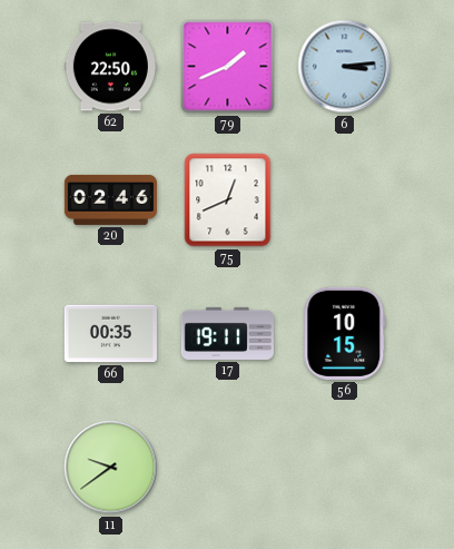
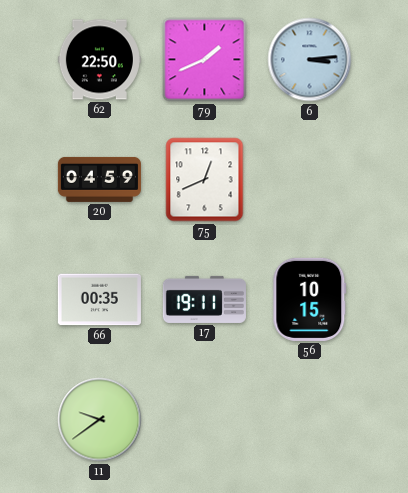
20: 02:46 -> 04:59
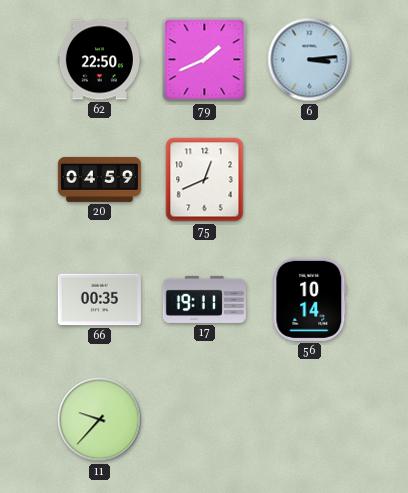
56: 10:15 -> 10:14
11: 9:39 -> 9:37
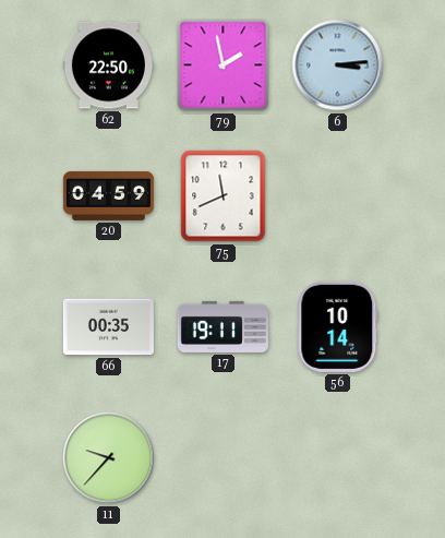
79: 1:41 -> 1:58
75: 12:41 -> 11:41
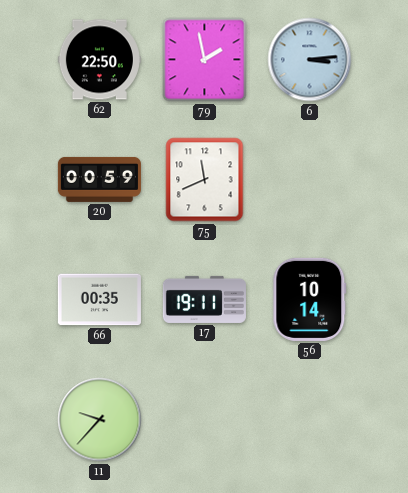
20: 04:59 -> 00:59
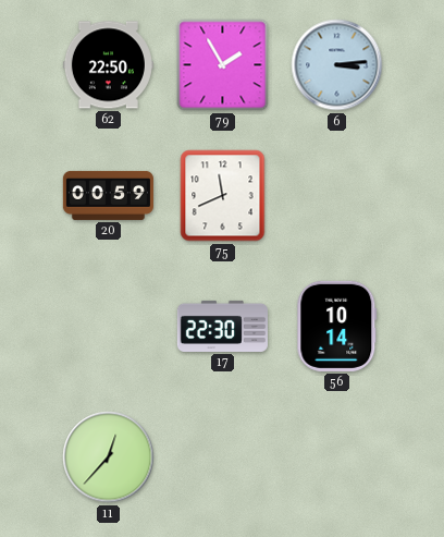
79: 1:58 -> 1:55
66: 00:35 -> none
17: 19:11 -> 22:30
11: 9:37 -> 12:37
